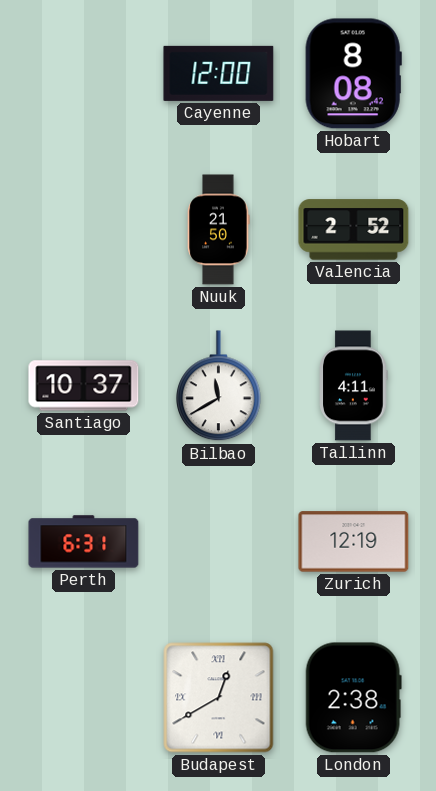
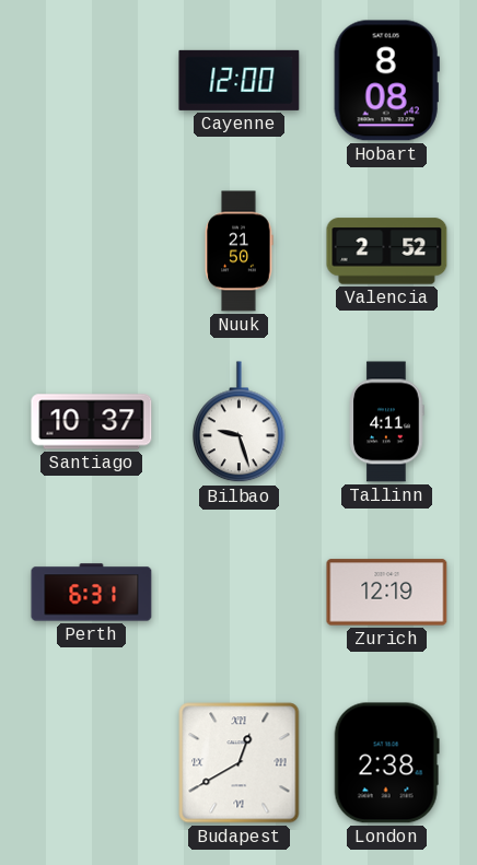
Bilbao: 11:40 -> 9:27
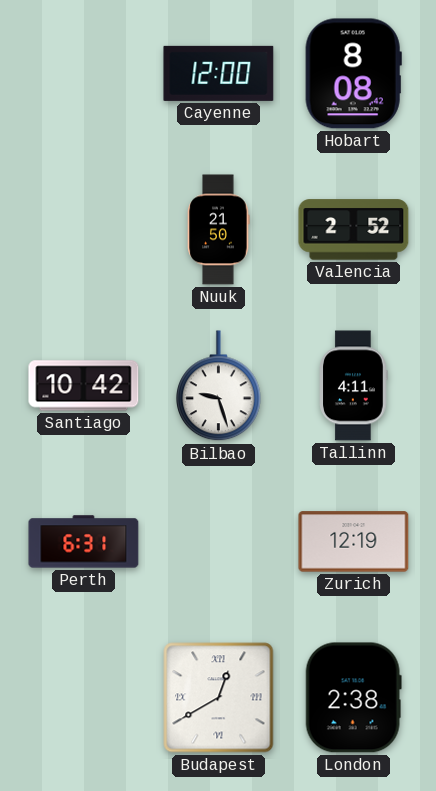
Santiago: 10:37 -> 10:42
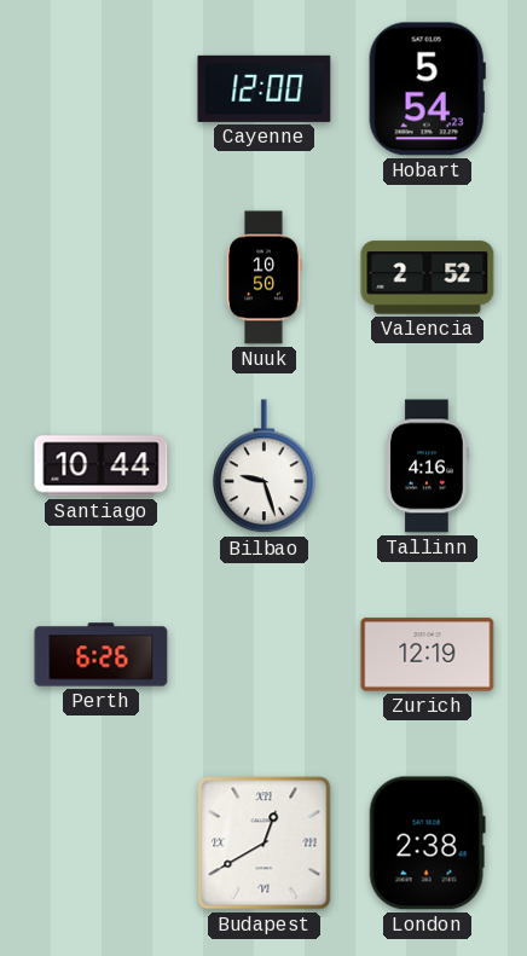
Hobart: 8:08 -> 5:54
Nuuk: 21:50 -> 10:50
Santiago: 10:42 -> 10:44
Tallinn: 4:11 -> 4:16
Perth: 6:31 -> 6:26
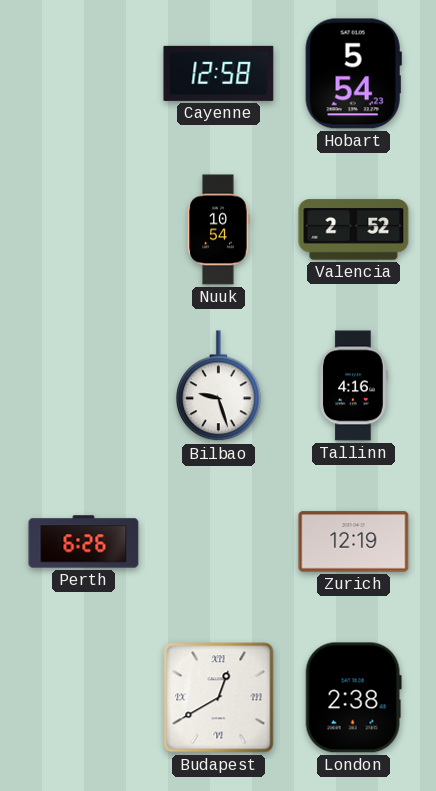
Cayenne: 12:00 -> 12:58
Nuuk: 10:50 -> 10:54
Santiago: 10:44 -> none
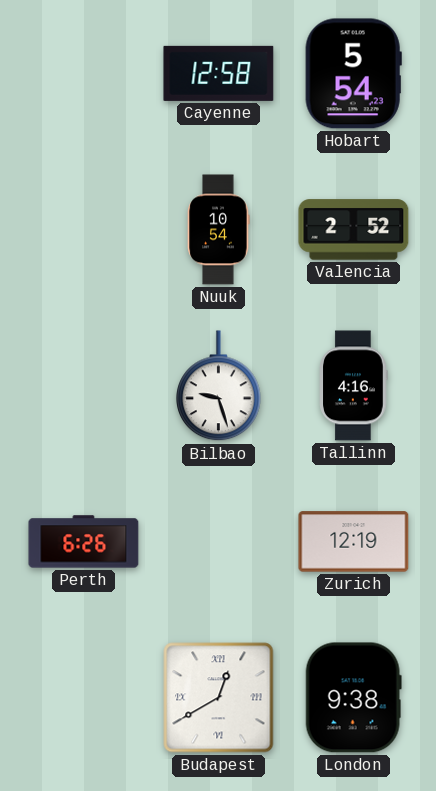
London: 2:38 -> 9:38
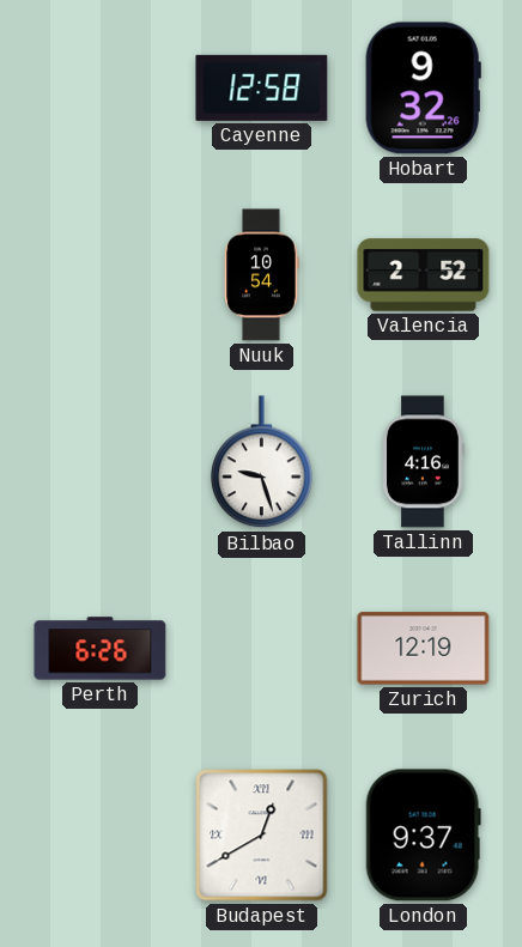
Hobart: 5:54 -> 9:32
London: 9:38 -> 9:37
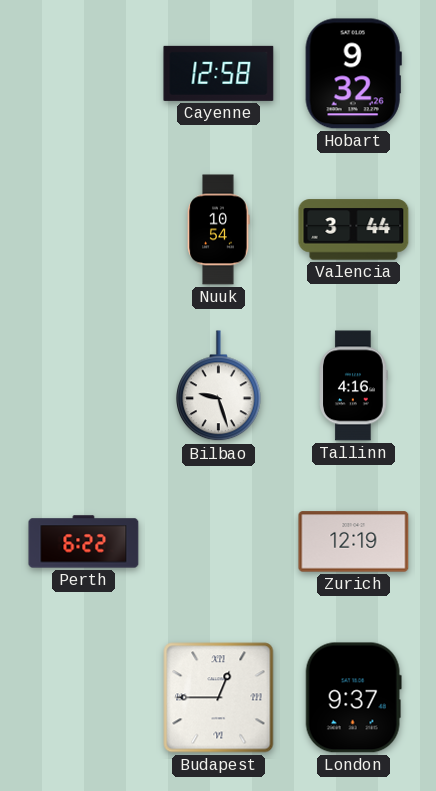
Valencia: 2:52 -> 3:44
Perth: 6:26 -> 6:22
Budapest: 12:40 -> 12:45
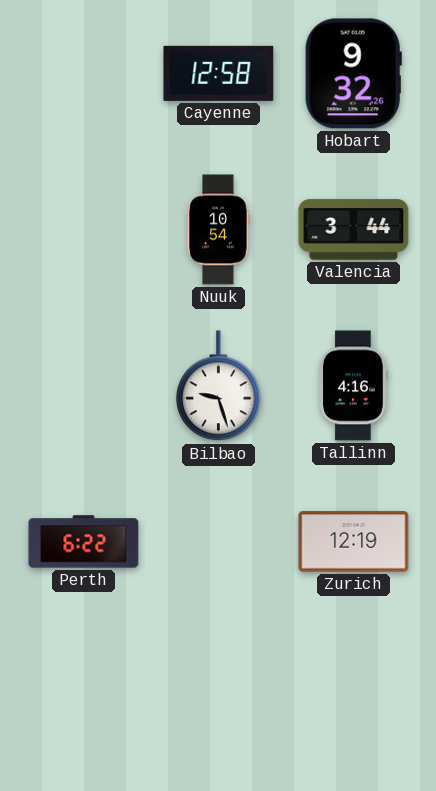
Budapest: 12:45 -> none
London: 9:37 -> none
